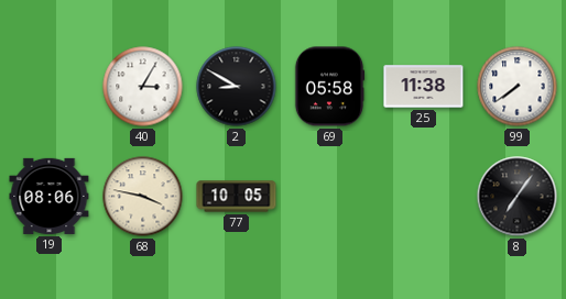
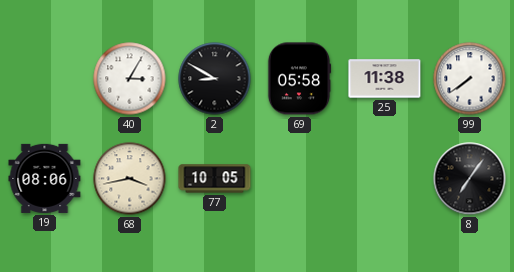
68: 3:47 -> 3:43
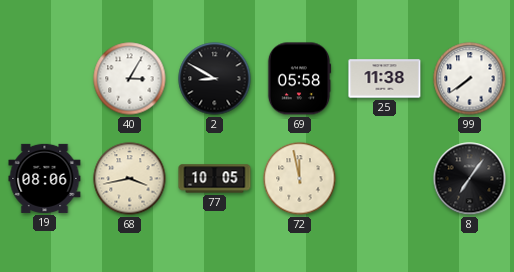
72: none -> 11:58
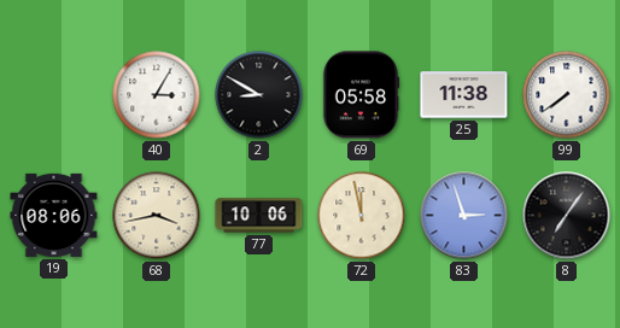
77: 10:05 -> 10:06
83: none -> 2:57
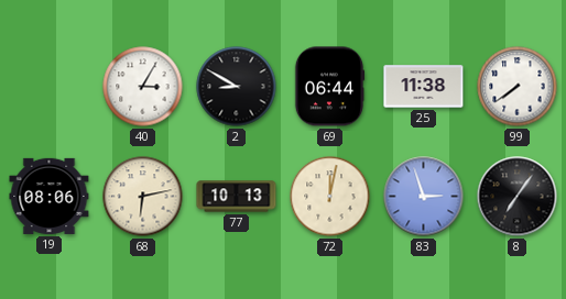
69: 05:58 -> 06:44
68: 3:43 -> 6:13
77: 10:06 -> 10:13
72: 11:58 -> 12:02
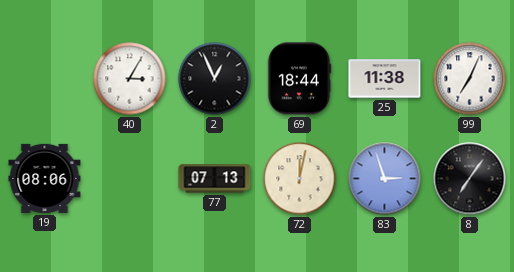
2: 8:50 -> 12:56
69: 06:44 -> 18:44
99: 7:39 -> 7:04
68: 6:13 -> none
77: 10:13 -> 07:13
